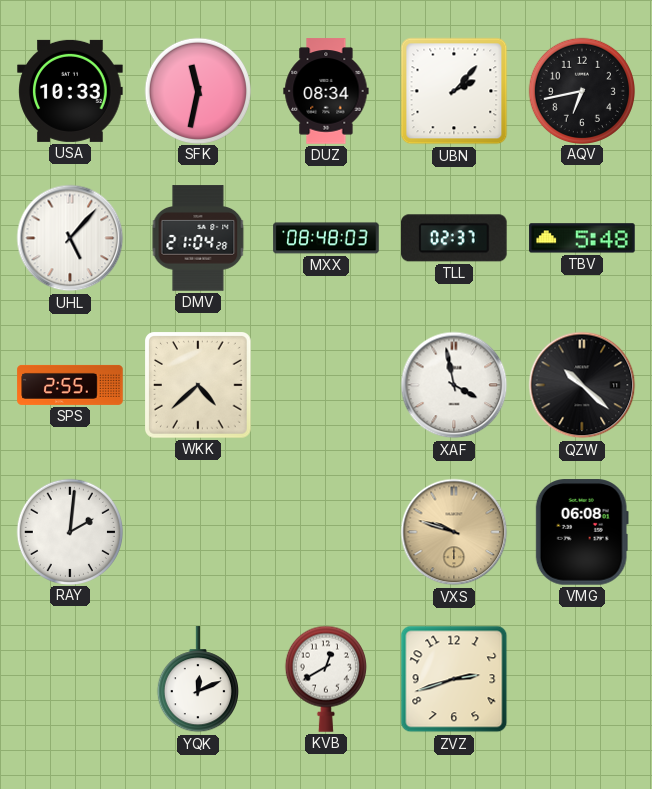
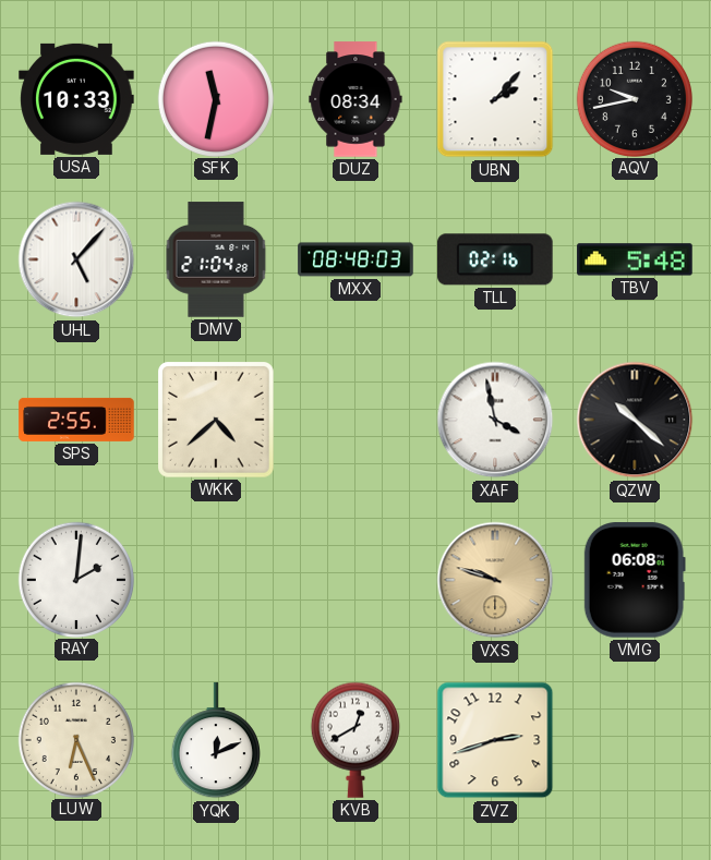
AQV: 6:43 -> 9:43
TLL: 02:37 -> 02:16
LUW: none -> 6:26
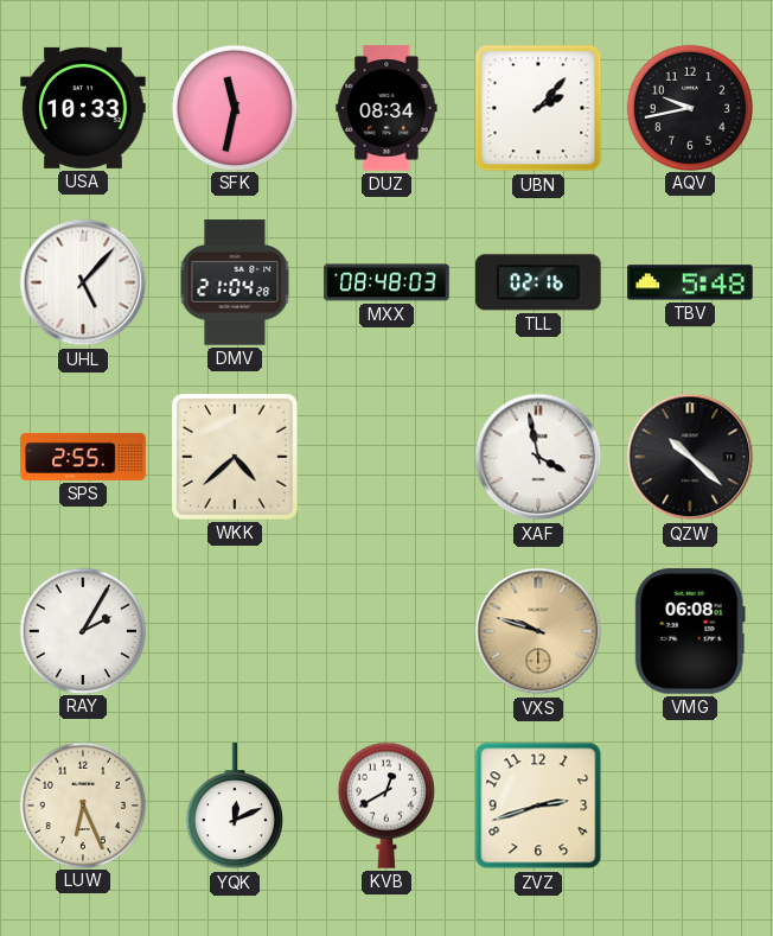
RAY: 2:01 -> 2:05
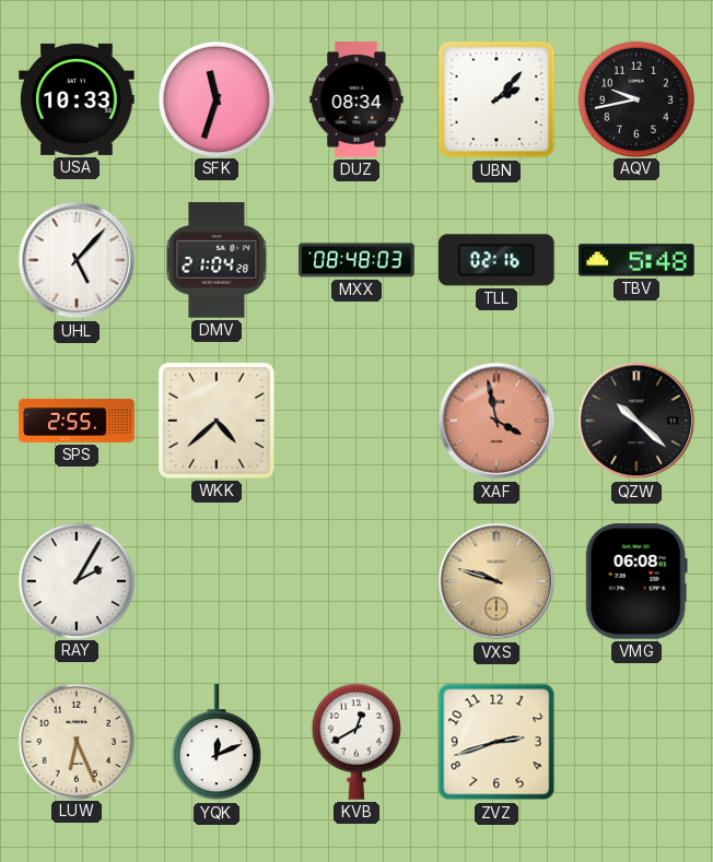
SFK: 11:32 -> 11:33
XAF dial: white -> salmon
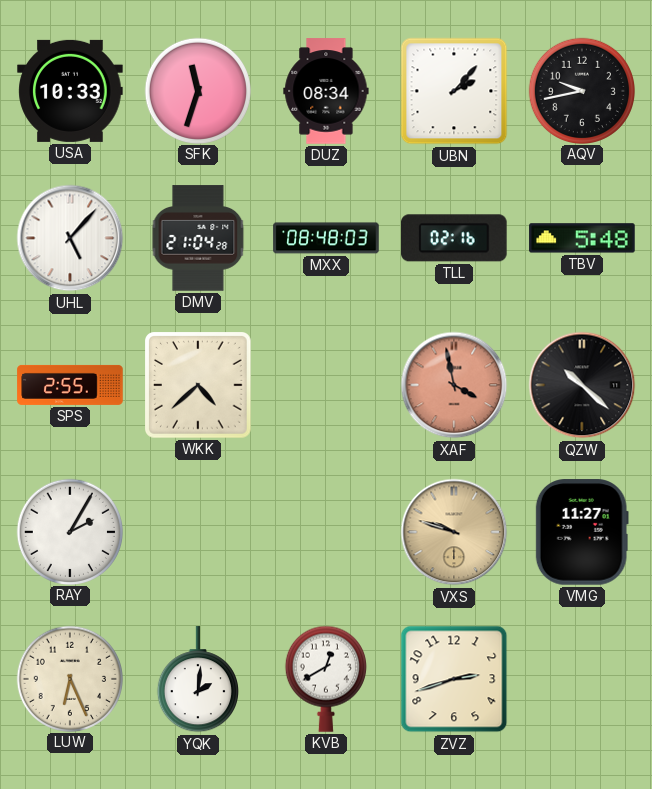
VMG: 06:08 -> 11:27
YQK: 12:11 -> 2:01
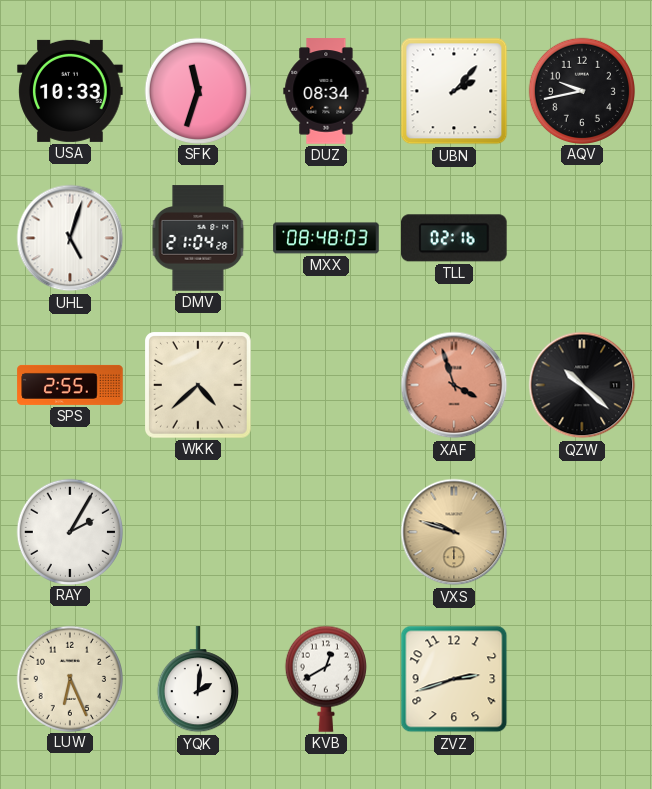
UHL: 5:07 -> 5:03
TBV: 5:48 -> none
XAF: 3:58 -> 3:57
VMG: 11:27 -> none
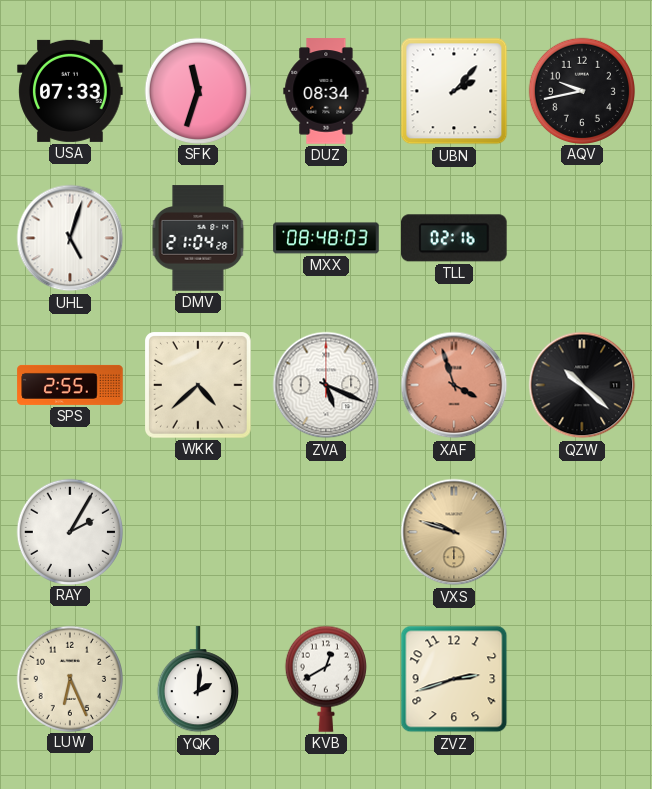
USA: 10:33 -> 07:33
ZVA: none -> 5:19
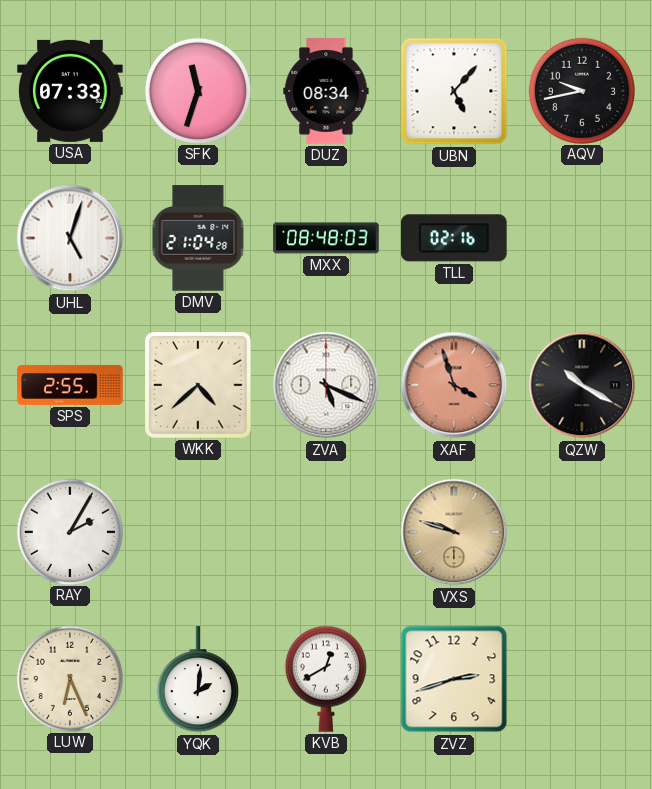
UBN: 2:07 -> 5:07
QZW: 10:22 -> 10:20
